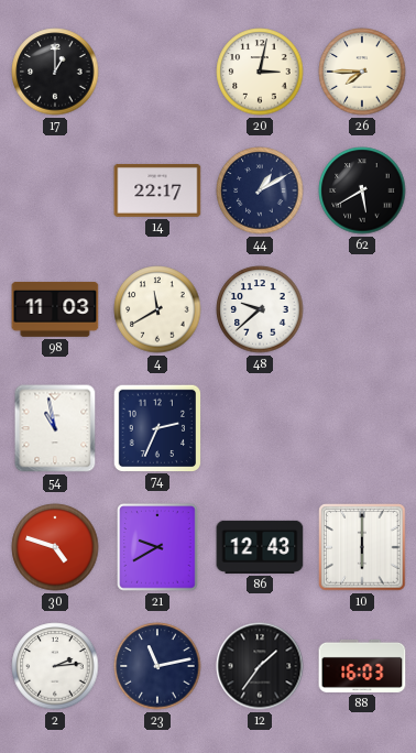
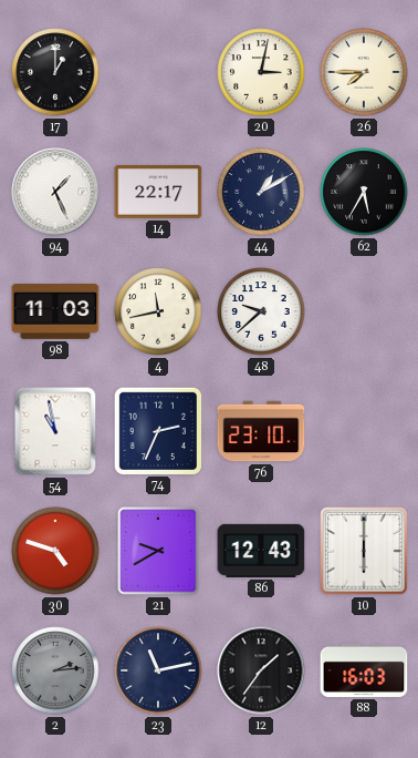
94: none -> 1:26
62: 5:40 -> 5:35
4: 11:40 -> 11:43
76: none -> 23:10
2 dial: white -> grey
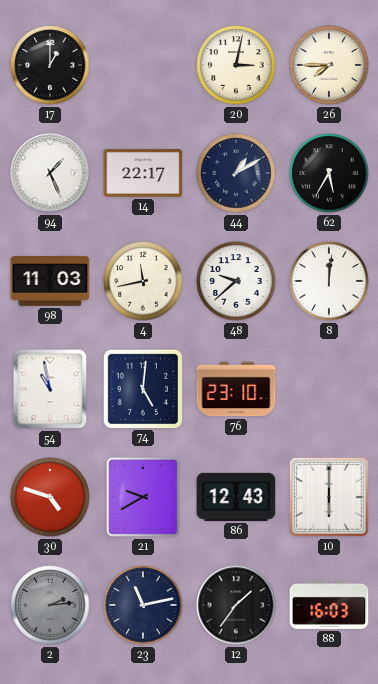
8: none -> 12:01
74: 2:34 -> 5:01
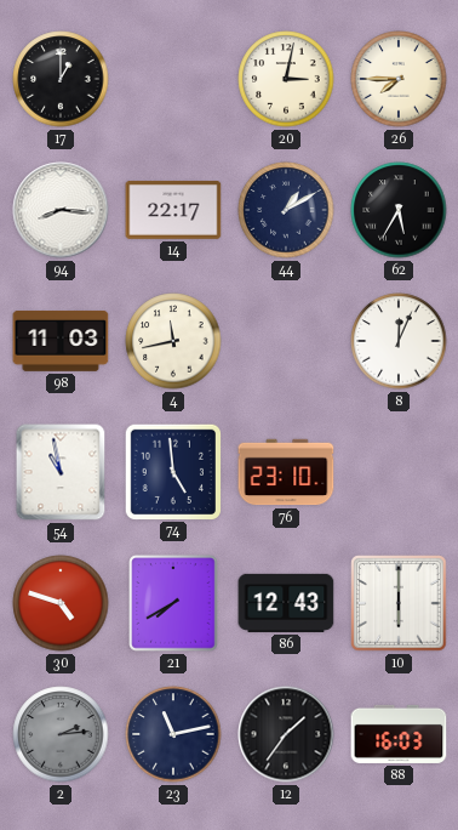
94: 1:26 -> 8:16
48: 9:38 -> none
8: 12:01 -> 12:04
74: 5:01 -> 4:59
21: 9:40 -> 7:40
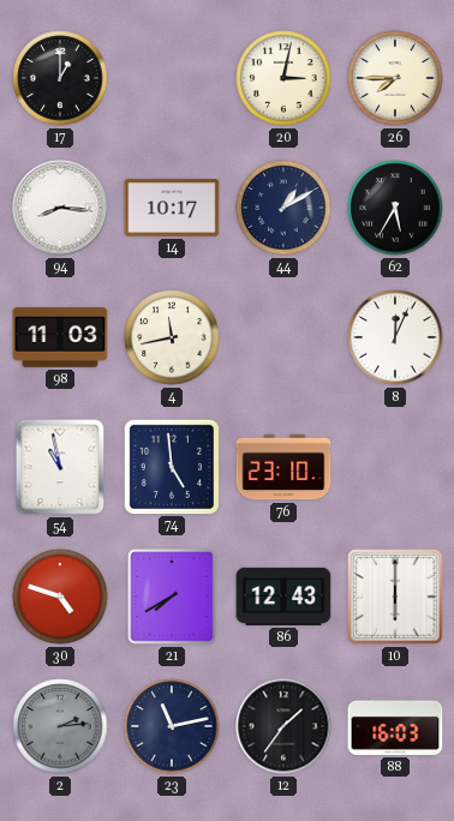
14: 22:17 -> 10:17
